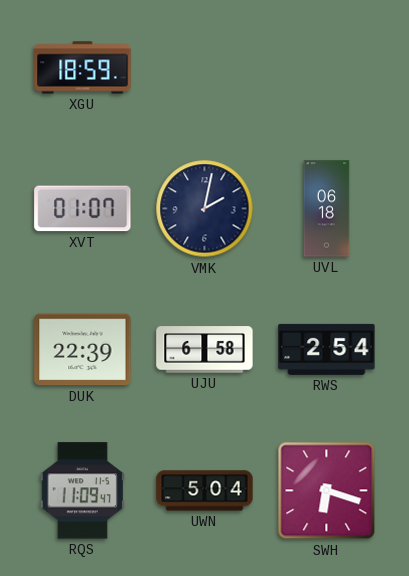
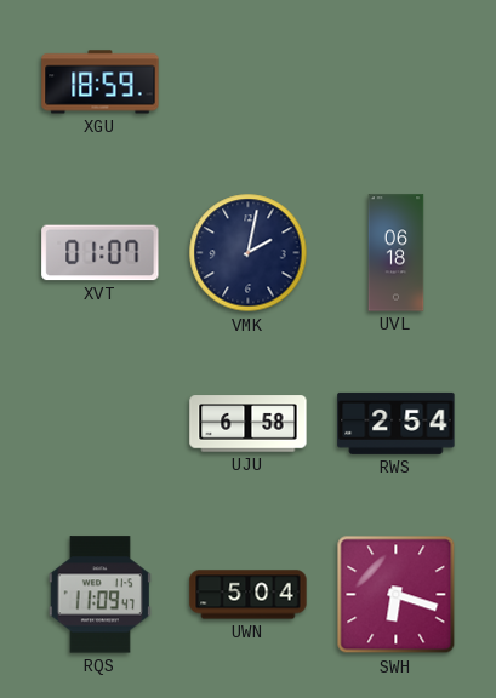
DUK: 22:39 -> none
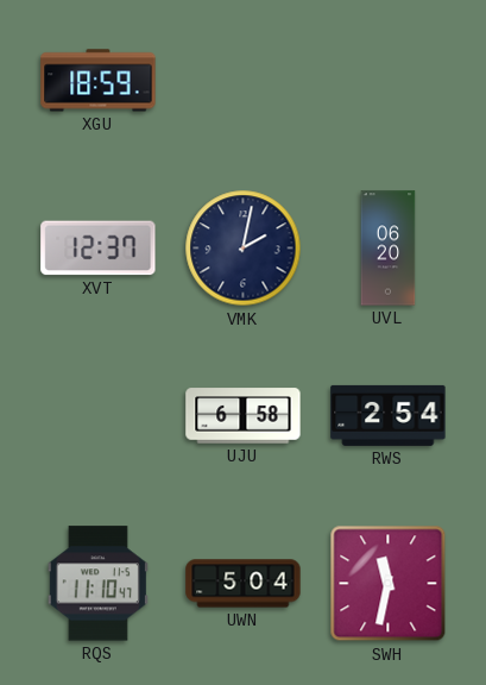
XVT: 01:07 -> 12:37
UVL: 06:18 -> 06:20
RQS: 11:09 -> 11:10
SWH: 6:18 -> 11:32
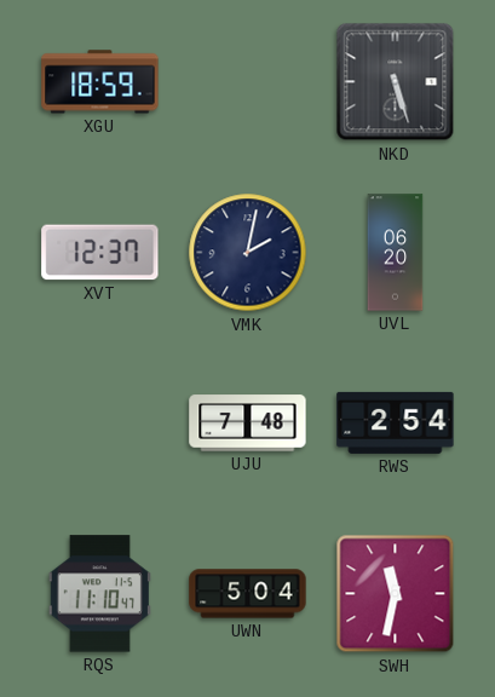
NKD: none -> 5:27
UJU: 6:58 -> 7:48
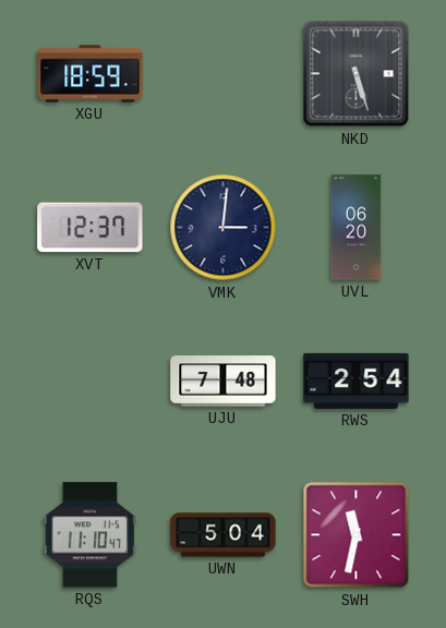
VMK: 2:02 -> 3:01
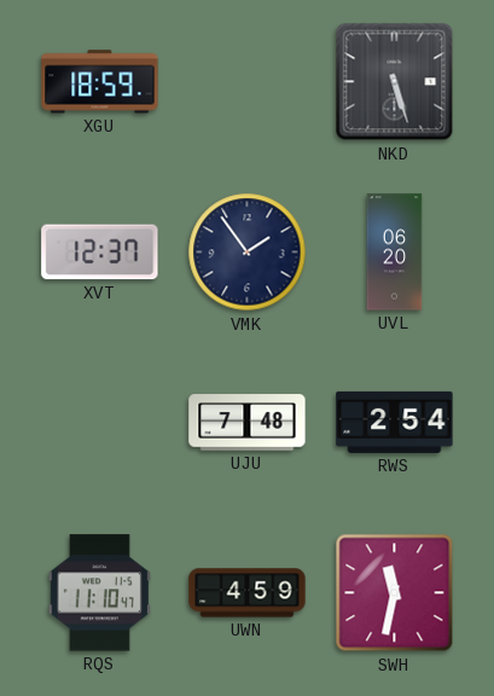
VMK: 3:01 -> 1:54
UWN: 5:04 -> 4:59
